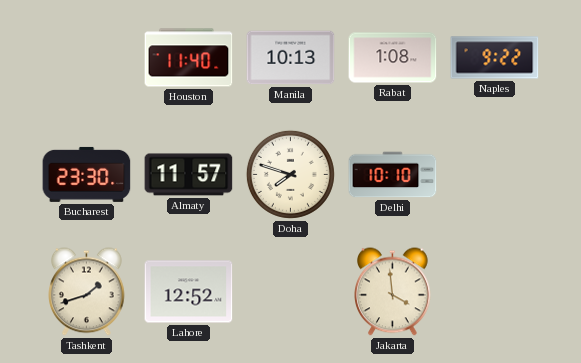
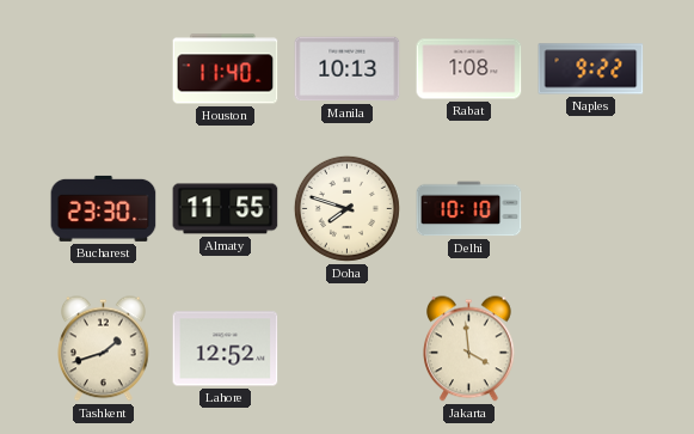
Almaty: 11:57 -> 11:55
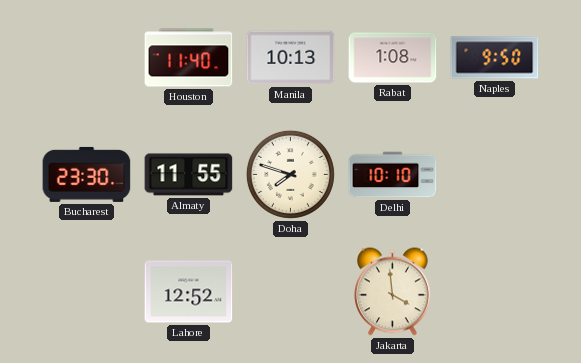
Naples: 9:22 -> 9:50
Tashkent: 1:42 -> none
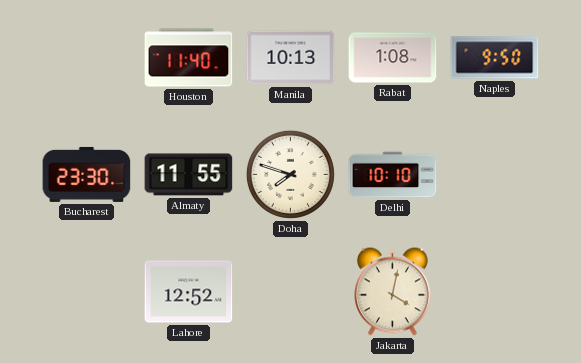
Jakarta: 3:59 -> 4:02
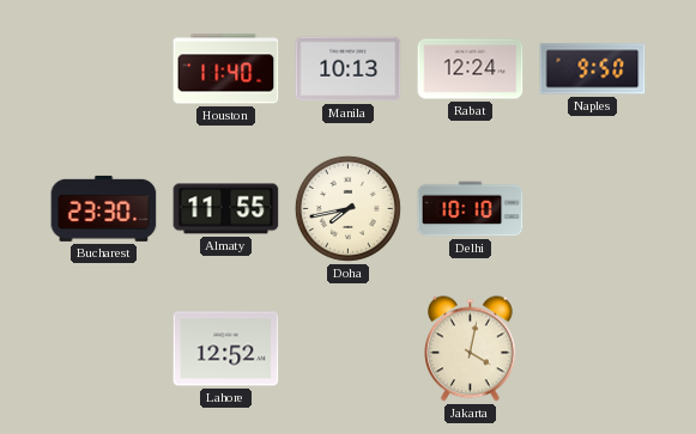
Rabat: 1:08 -> 12:24
Doha: 7:48 -> 7:43
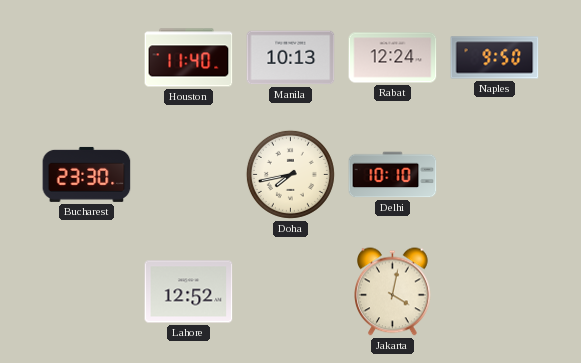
Almaty: 11:55 -> none
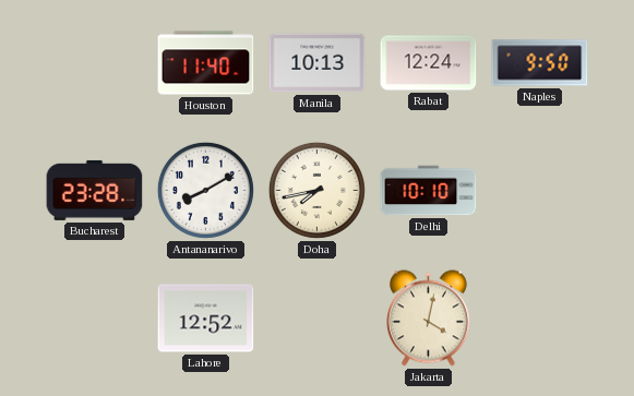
Bucharest: 23:30 -> 23:28
Antananarivo: none -> 8:10
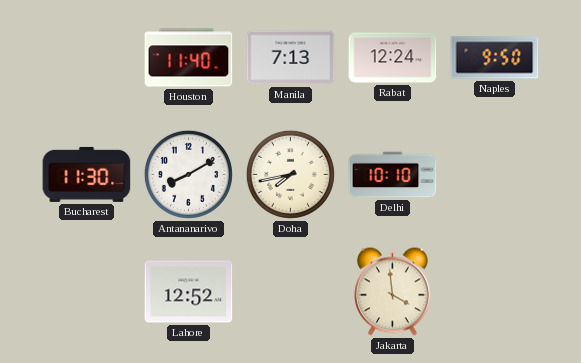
Manila: 10:13 -> 7:13
Bucharest: 23:28 -> 11:30
Jakarta: 4:02 -> 3:59
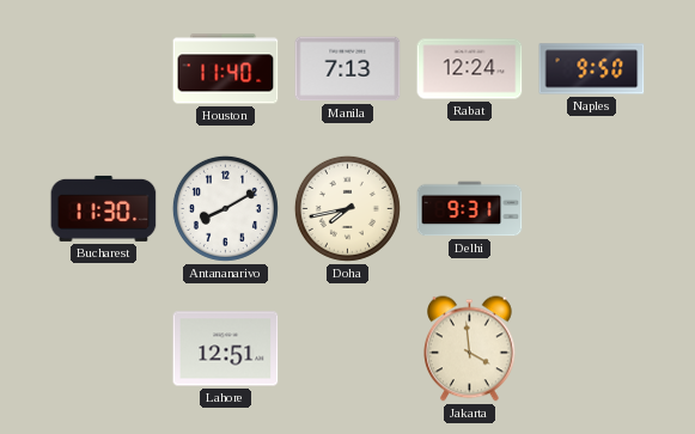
Delhi: 10:10 -> 9:31
Lahore: 12:52 -> 12:51
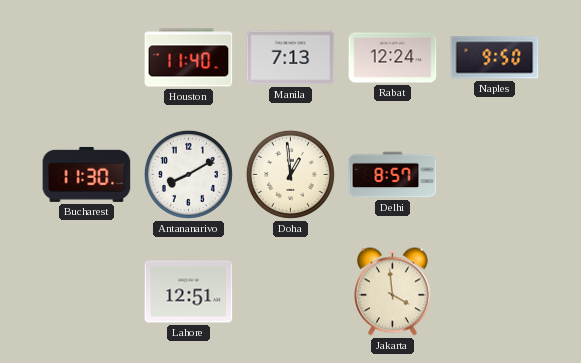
Doha: 7:43 -> 12:59
Delhi: 9:31 -> 8:57
